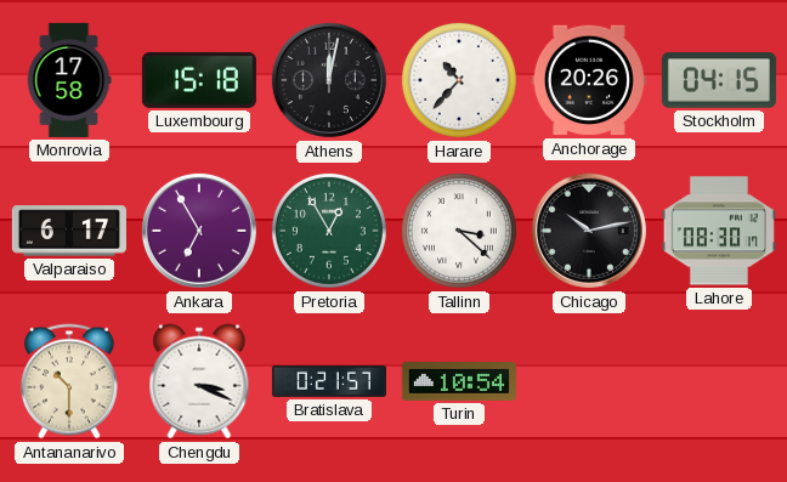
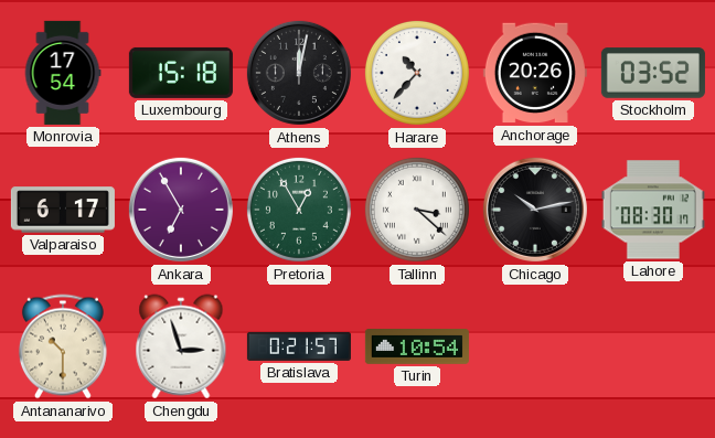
Monrovia: 17:58 -> 17:54
Stockholm: 04:15 -> 03:52
Chengdu: 3:19 -> 2:57
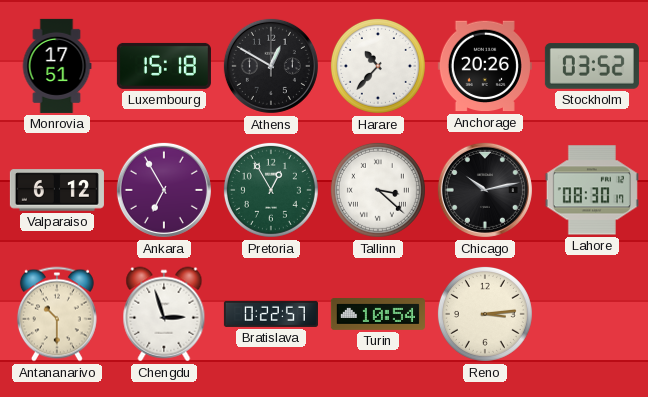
Monrovia: 17:54 -> 17:51
Athens: 12:02 -> 12:50
Valparaiso: 6:17 -> 6:12
Bratislava: 0:21 -> 0:22
Reno: none -> 3:14
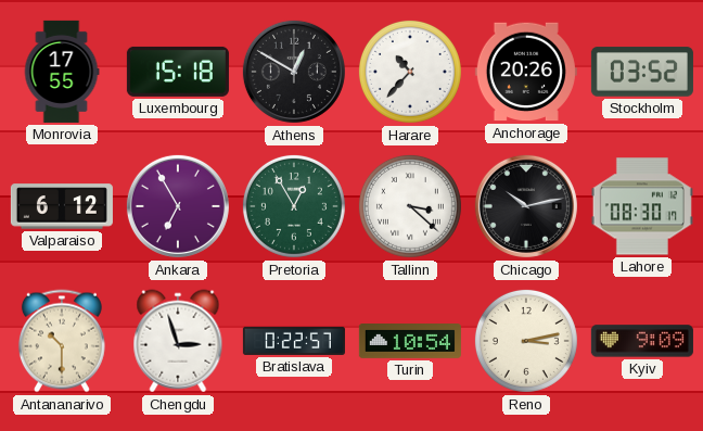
Monrovia: 17:51 -> 17:55
Reno: 3:14 -> 3:13
Kyiv: none -> 9:09
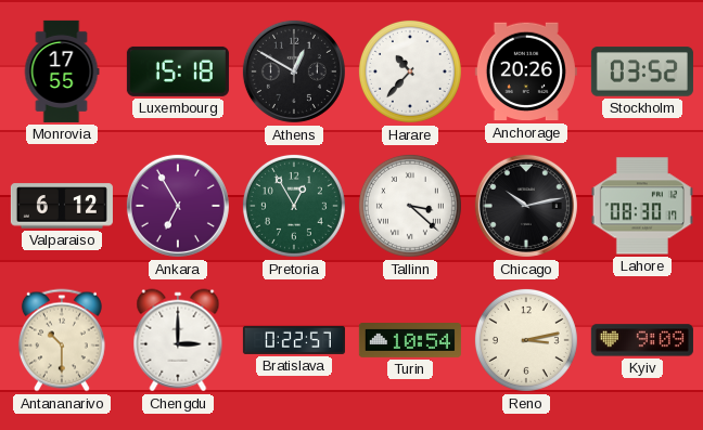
Chengdu: 2:57 -> 3:00
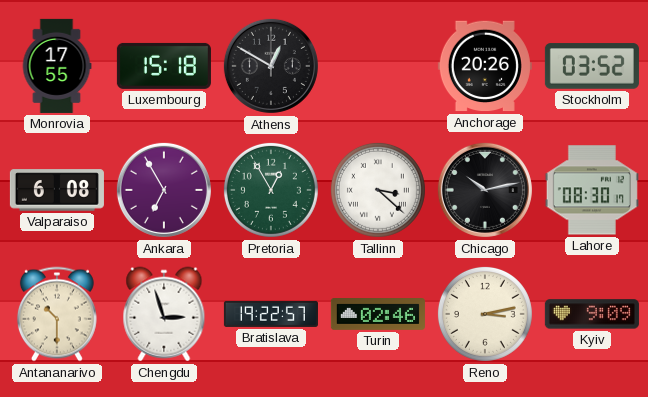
Harare: 10:37 -> none
Valparaiso: 6:12 -> 6:08
Chengdu: 3:00 -> 2:57
Bratislava: 0:22 -> 19:22
Turin: 10:54 -> 02:46
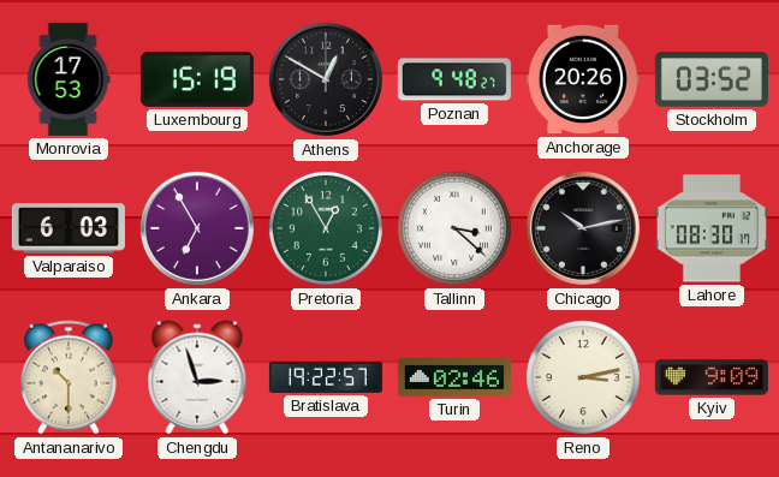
Monrovia: 17:55 -> 17:53
Luxembourg: 15:18 -> 15:19
Poznan: none -> 9:48
Valparaiso: 6:08 -> 6:03
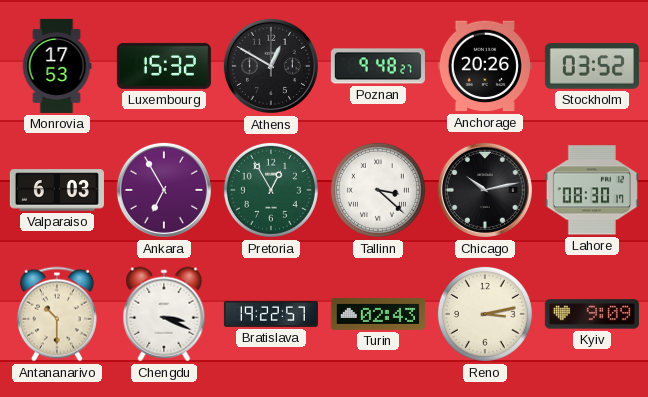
Luxembourg: 15:19 -> 15:32
Chengdu: 2:57 -> 3:19
Turin: 02:46 -> 02:43
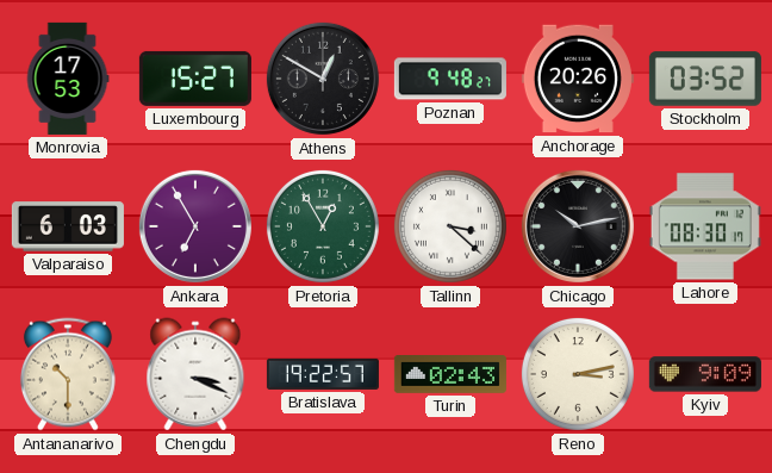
Luxembourg: 15:32 -> 15:27
